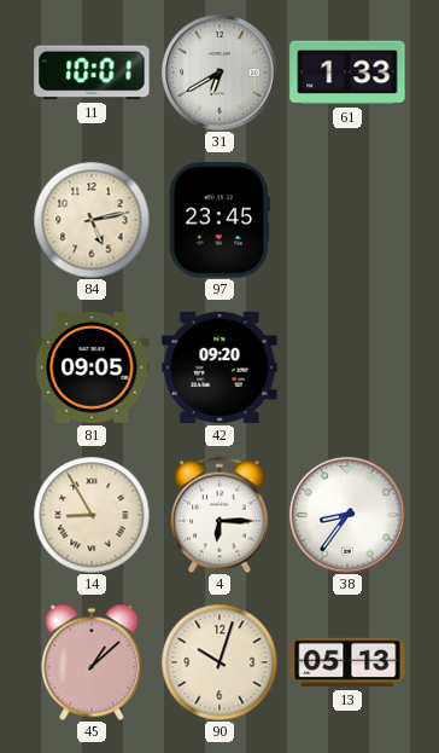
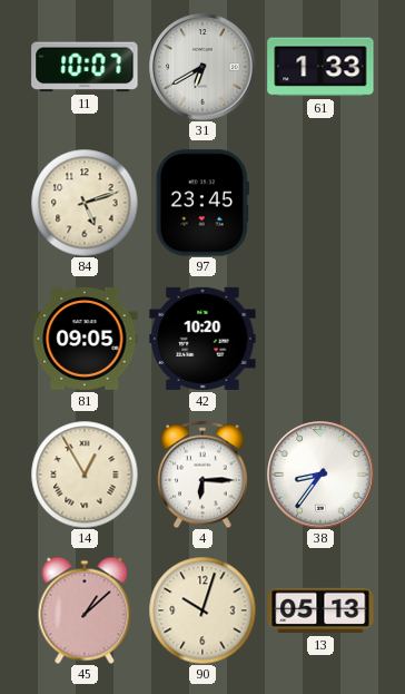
11: 10:01 -> 10:07
84: 5:13 -> 5:12
42: 09:20 -> 10:20
14: 8:55 -> 12:55
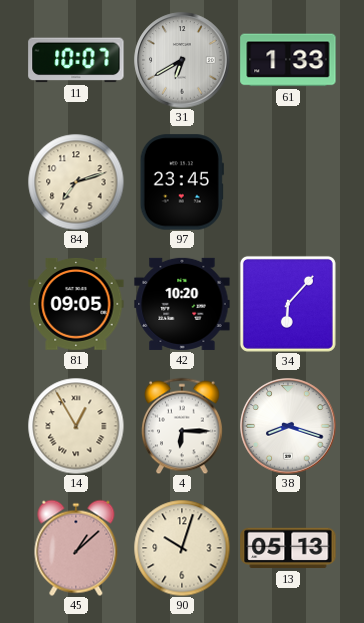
84: 5:12 -> 7:12
34: none -> 6:07
38: 8:36 -> 8:18
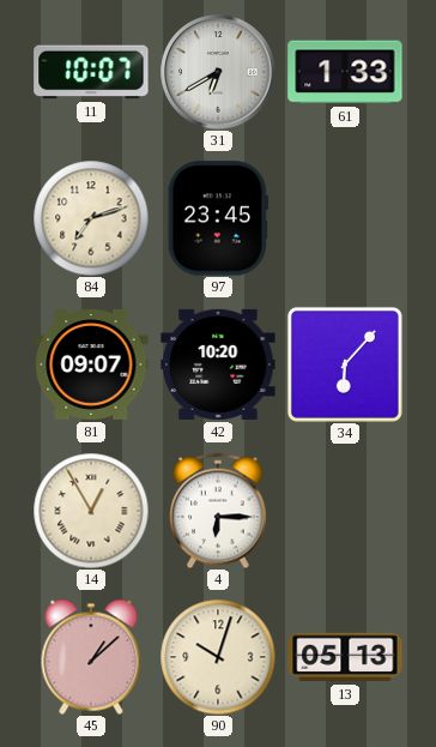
81: 09:05 -> 09:07
38: 8:18 -> none
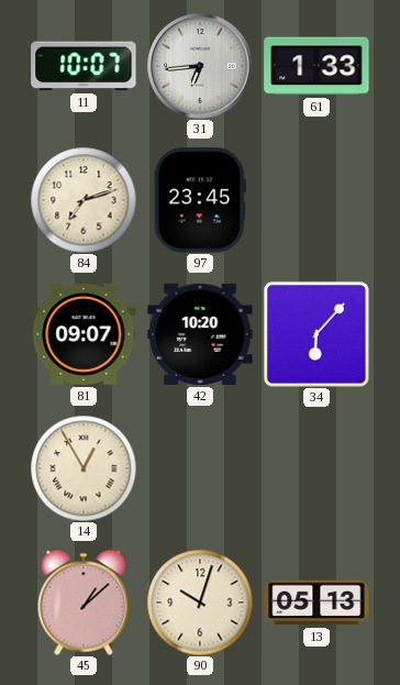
31: 6:40 -> 6:44
4: 6:15 -> none
